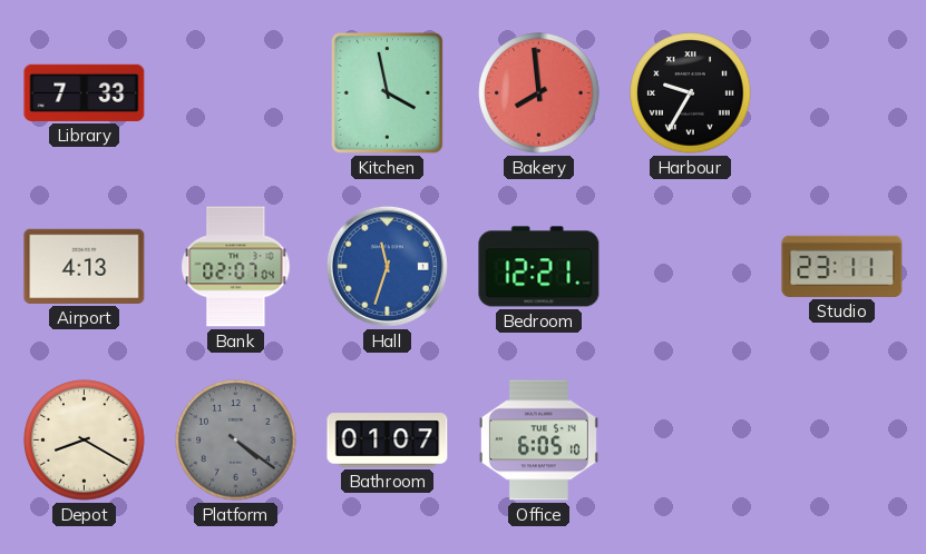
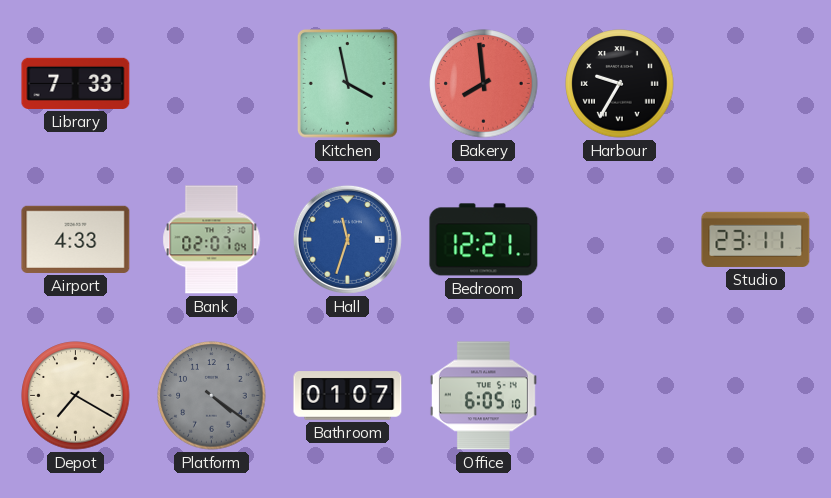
Airport: 4:13 -> 4:33
Depot: 8:20 -> 7:20
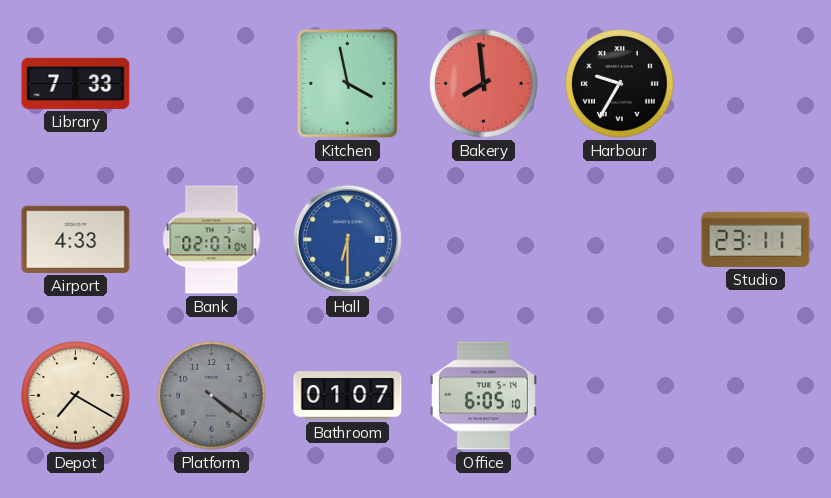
Hall: 11:33 -> 6:30
Bedroom: 12:21 -> none
